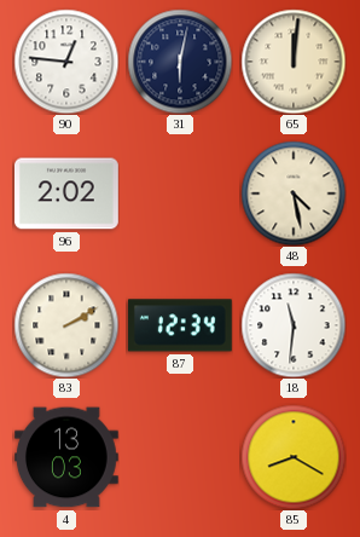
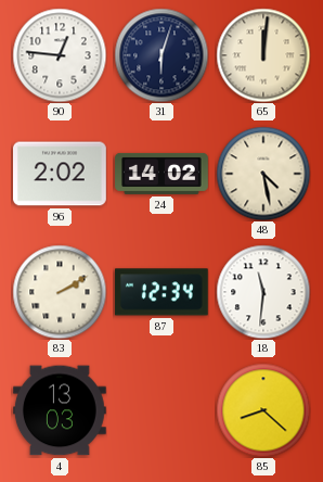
31: 6:02 -> 6:03
24: none -> 14:02
85: 8:20 -> 8:22
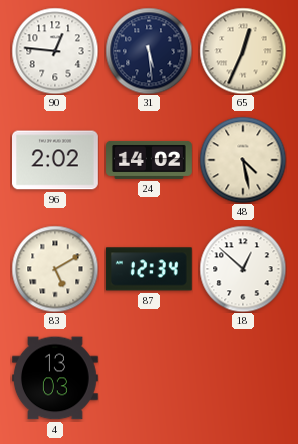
31: 6:03 -> 5:29
65: 12:01 -> 12:34
83: 2:10 -> 5:10
18: 11:31 -> 12:52
85: 8:22 -> none
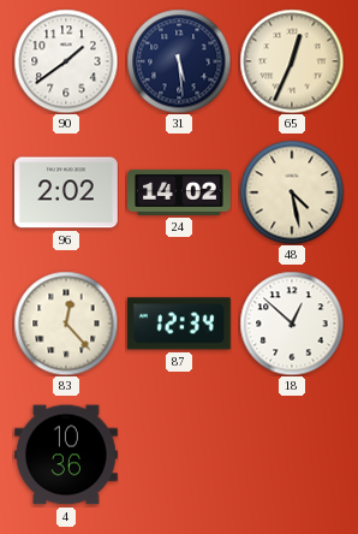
90: 12:46 -> 1:39
83: 5:10 -> 12:23
4: 13:03 -> 10:36
